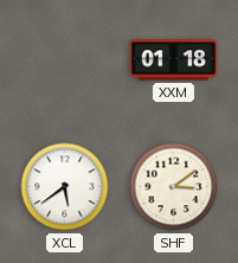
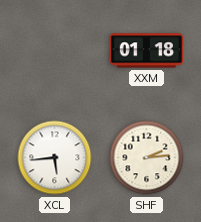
XCL: 5:39 -> 5:44
SHF: 3:09 -> 2:14
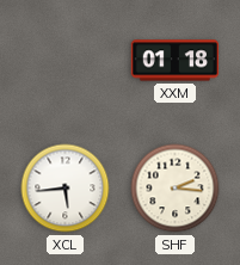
SHF: 2:14 -> 2:16
